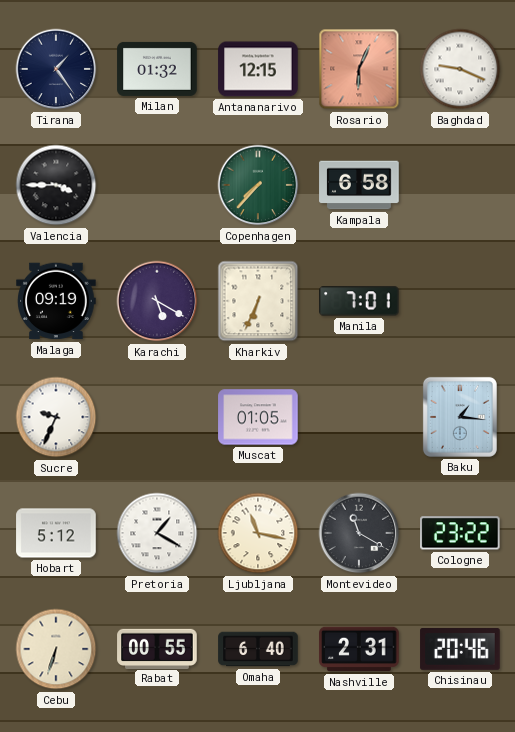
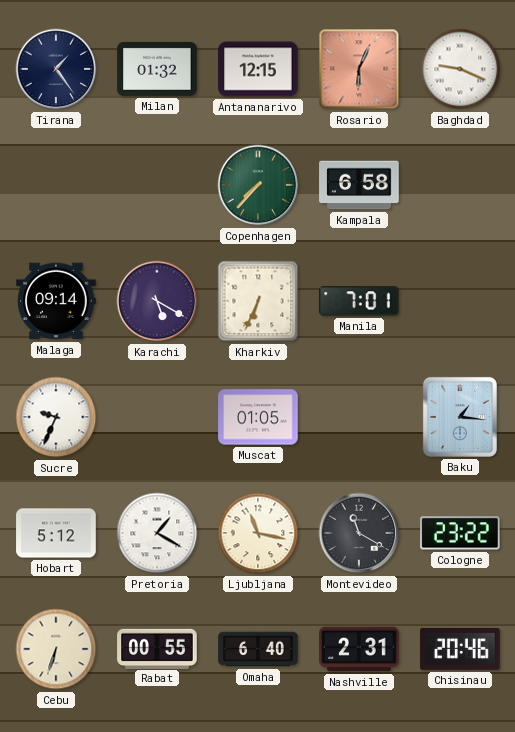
Valencia: 3:45 -> none
Malaga: 09:19 -> 09:14
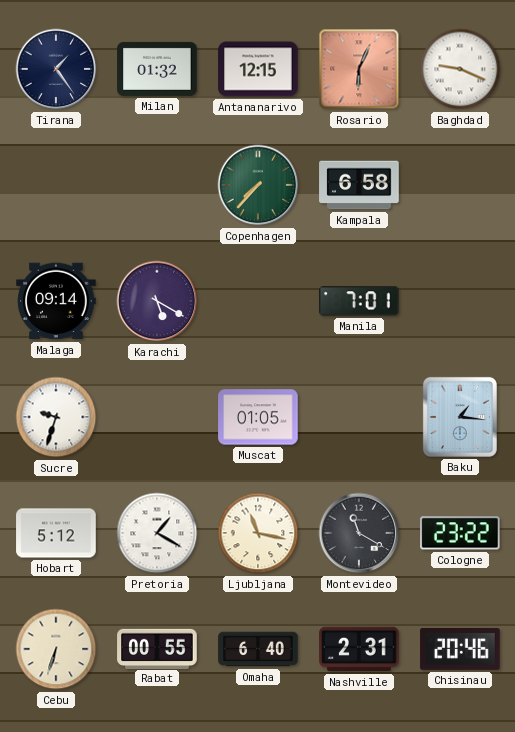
Kharkiv: 6:34 -> none
Sucre: 9:34 -> 9:33
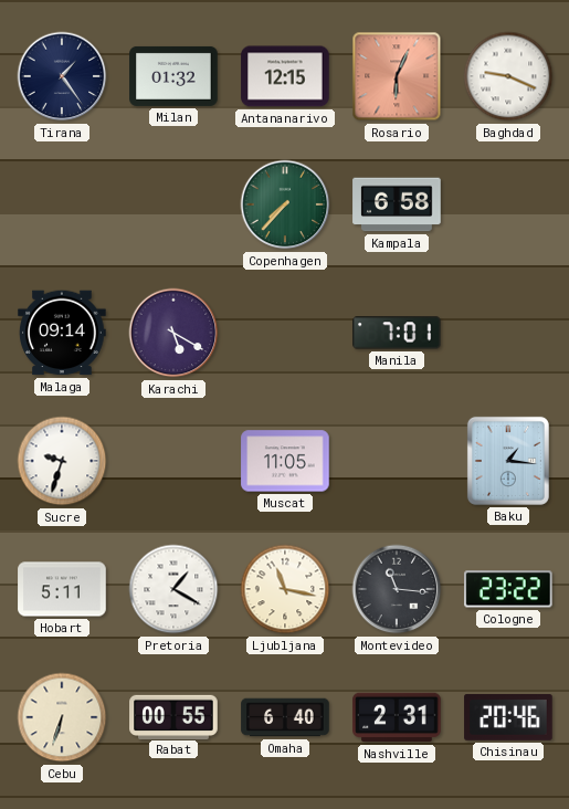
Muscat: 01:05 -> 11:05
Hobart: 5:12 -> 5:11
Montevideo: 11:20 -> 11:16
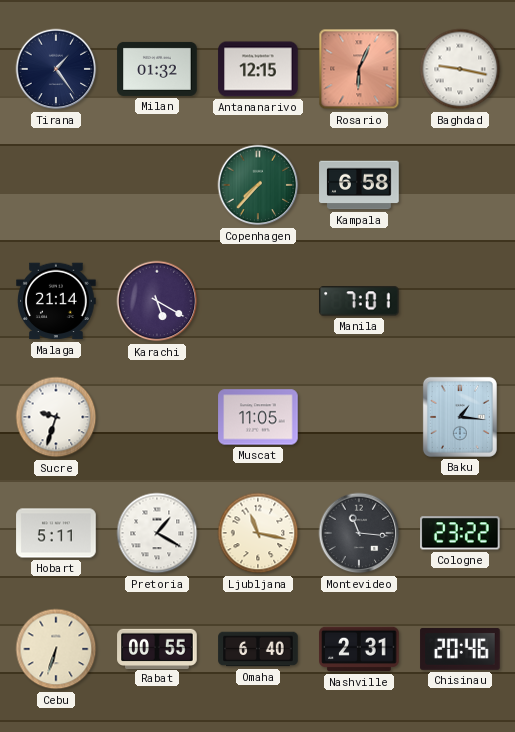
Baghdad: 9:19 -> 9:17
Malaga: 09:14 -> 21:14
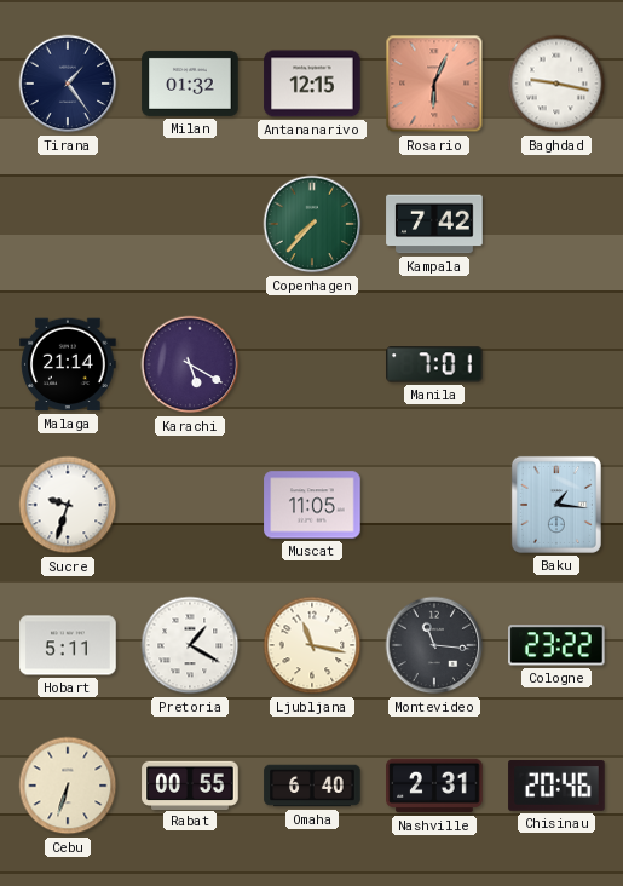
Kampala: 6:58 -> 7:42
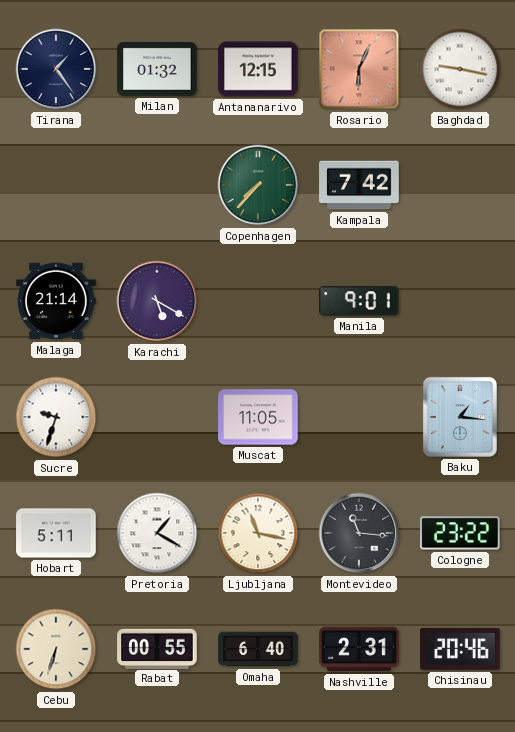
Manila: 7:01 -> 9:01
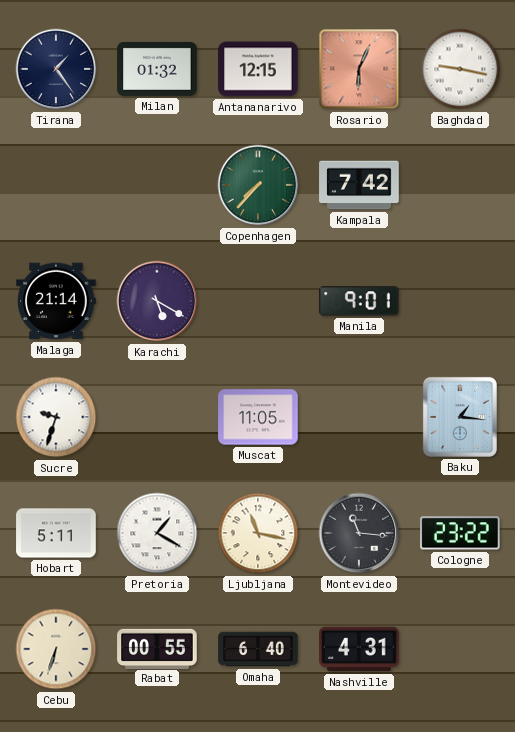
Nashville: 2:31 -> 4:31
Chisinau: 20:46 -> none
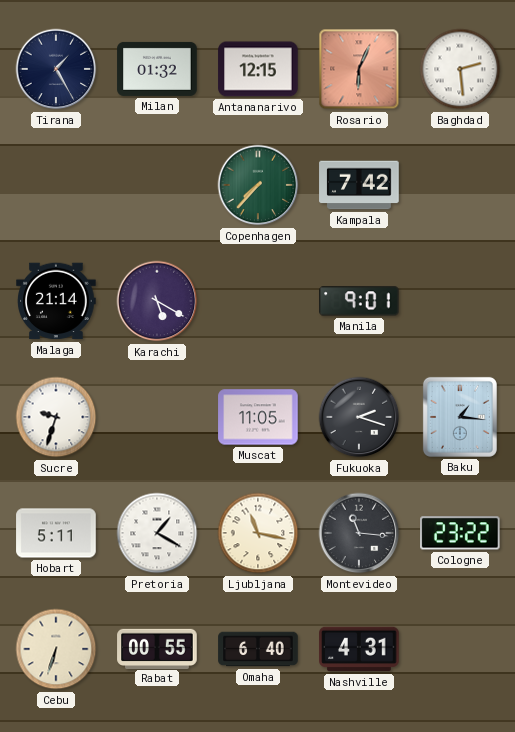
Tirana: 1:24 -> 1:25
Baghdad: 9:17 -> 2:29
Fukuoka: none -> 2:18
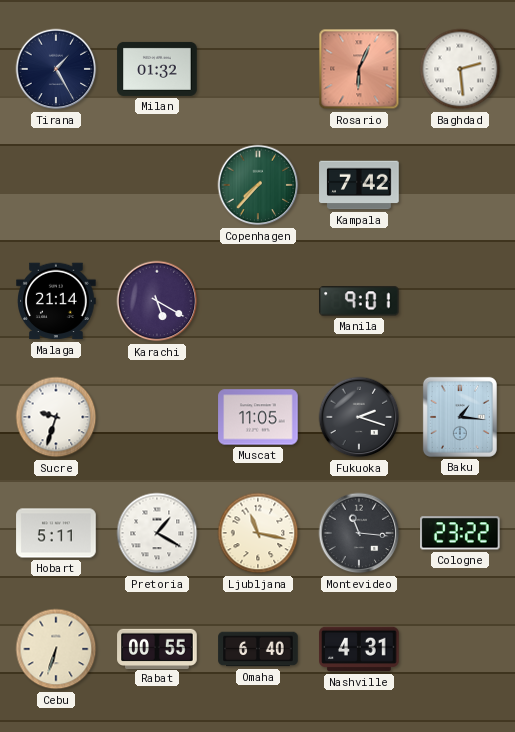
Antananarivo: 12:15 -> none
